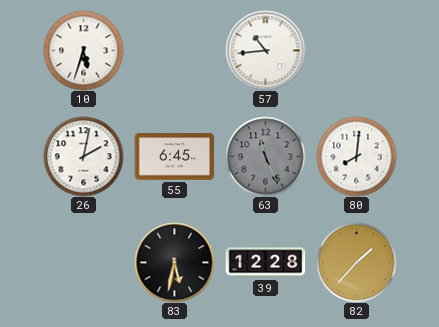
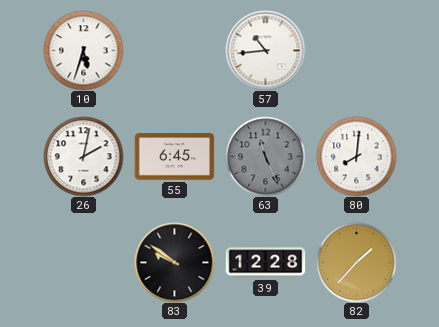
83: 5:32 -> 9:51
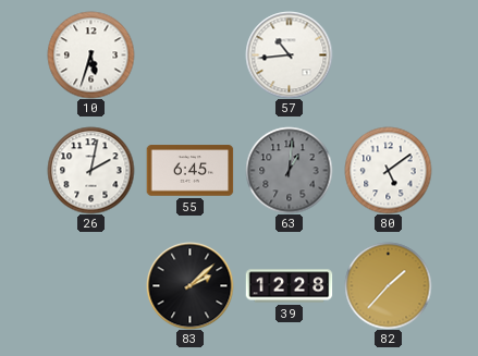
63: 11:26 -> 1:01
80: 8:01 -> 5:09
83: 9:51 -> 2:08
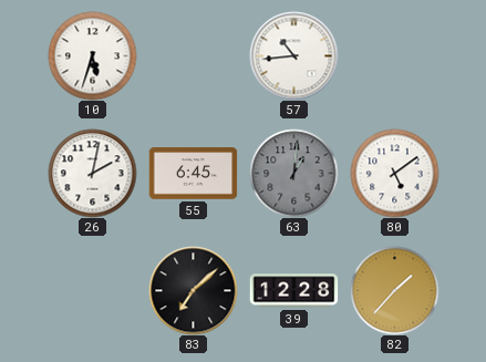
83: 2:08 -> 7:08
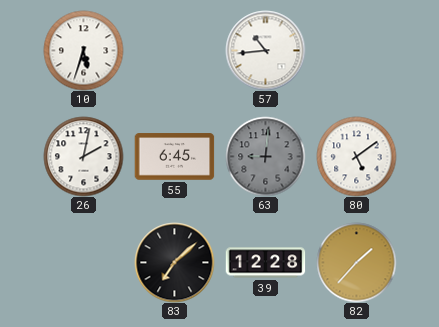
63: 1:01 -> 9:01
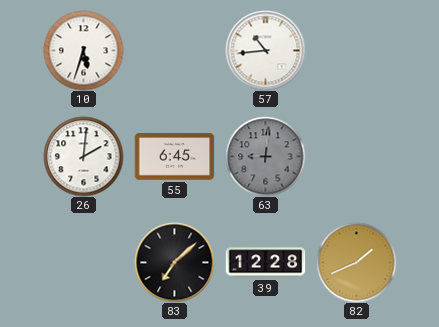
26: 2:02 -> 2:01
80: 5:09 -> none
82: 1:37 -> 1:41
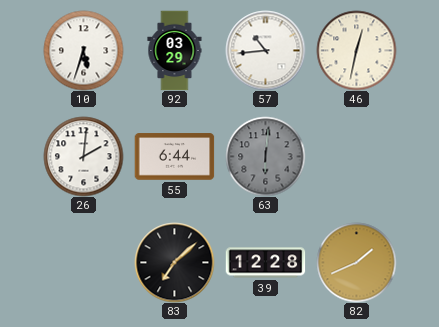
92: none -> 03:29
46: none -> 12:32
55: 6:45 -> 6:44
63: 9:01 -> 6:01
